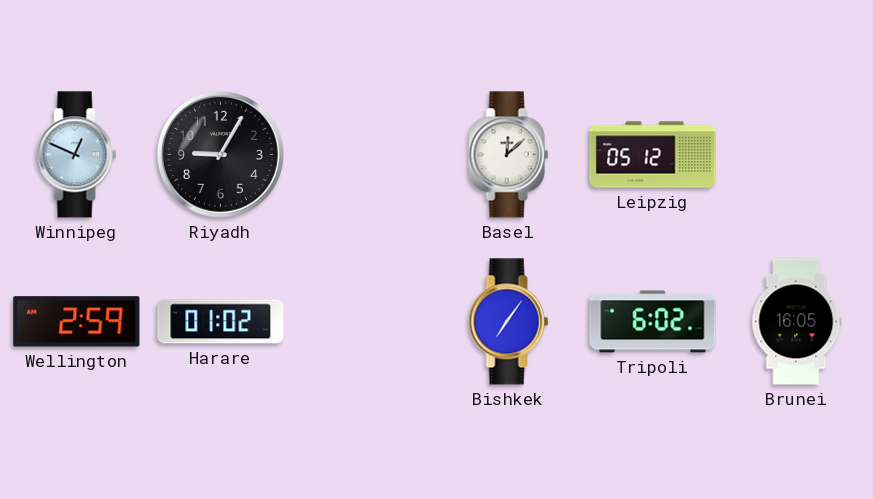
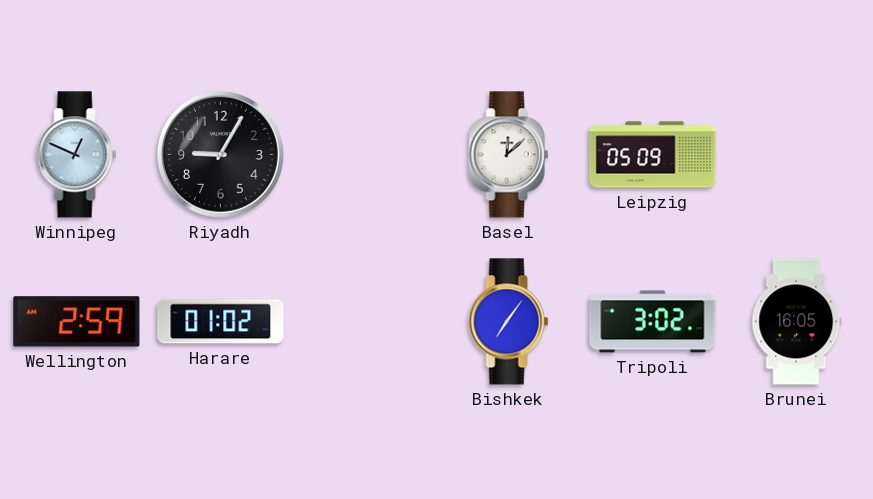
Leipzig: 05:12 -> 05:09
Tripoli: 6:02 -> 3:02
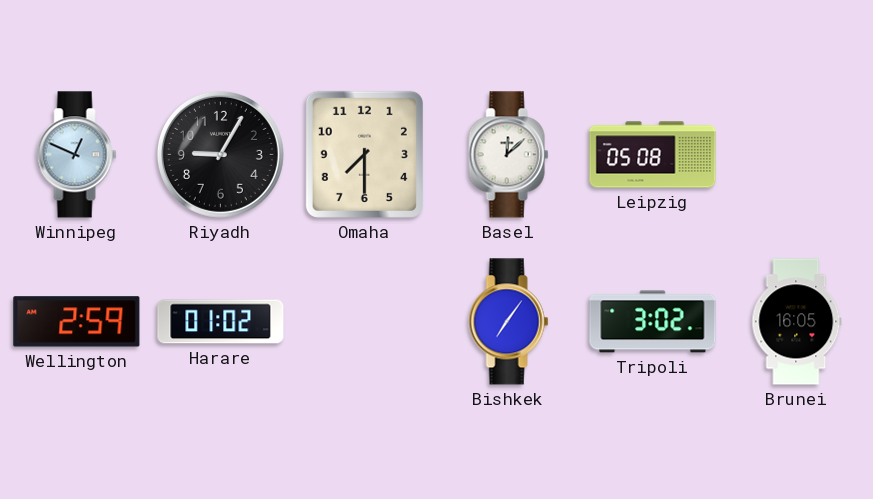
Omaha: none -> 7:30
Leipzig: 05:09 -> 05:08
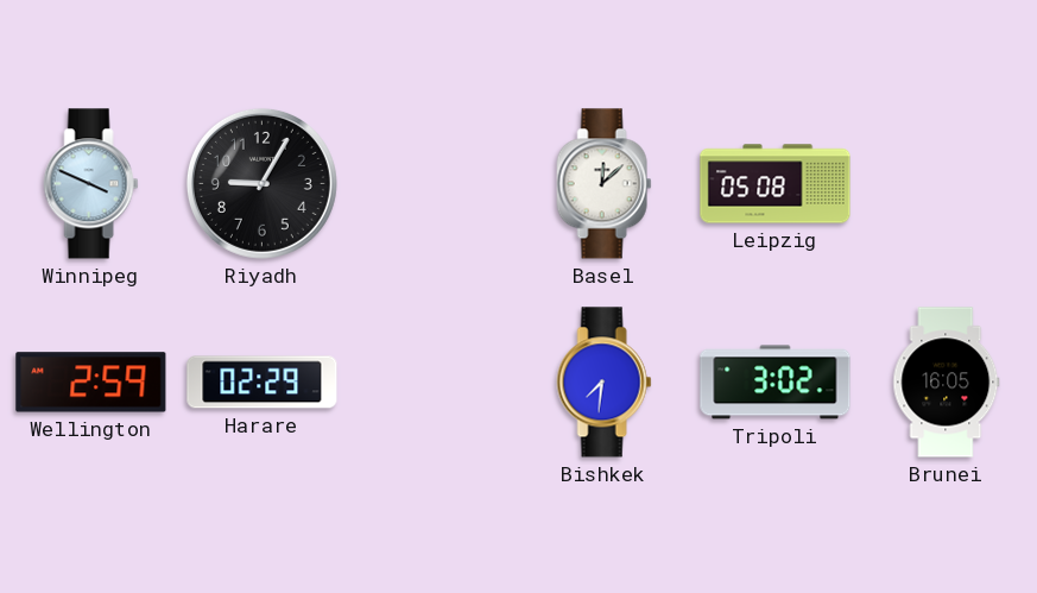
Winnipeg: 12:49 -> 3:49
Omaha: 7:30 -> none
Harare: 01:02 -> 02:29
Bishkek: 7:06 -> 7:31
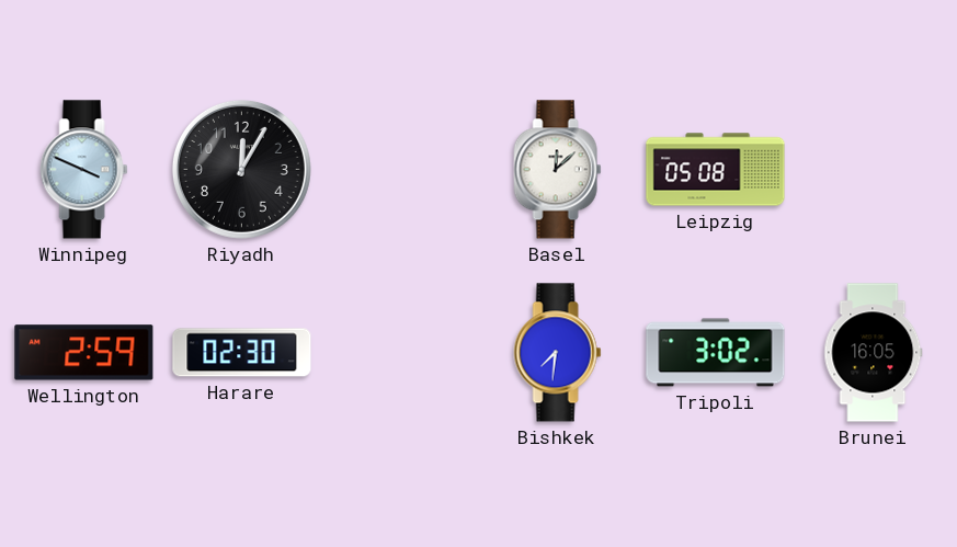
Riyadh: 9:05 -> 12:05
Harare: 02:29 -> 02:30
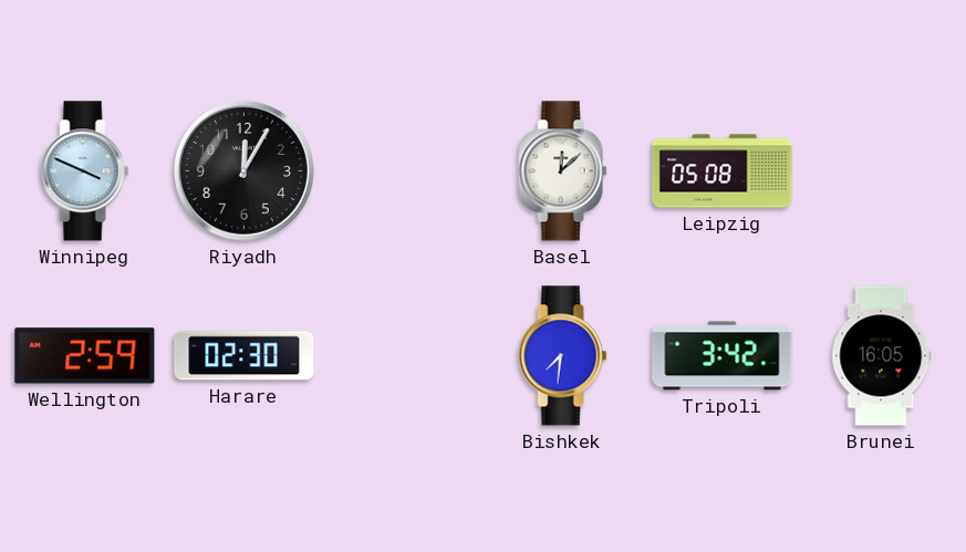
Tripoli: 3:02 -> 3:42
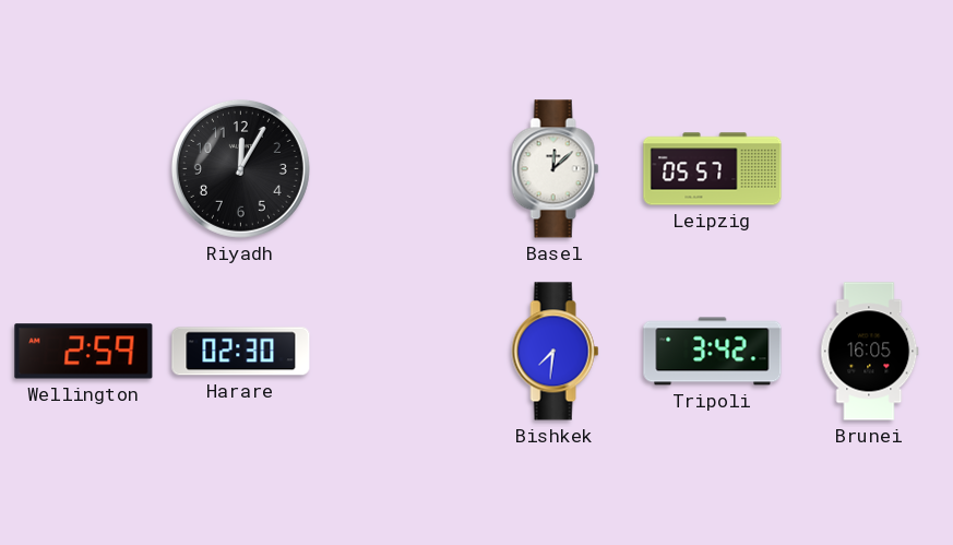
Winnipeg: 3:49 -> none
Leipzig: 05:08 -> 05:57
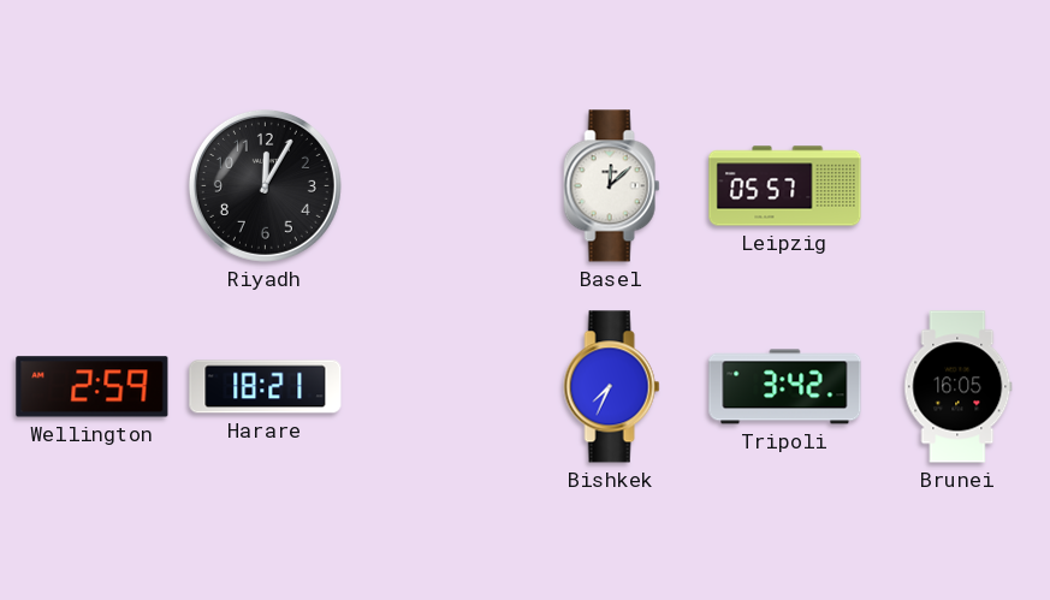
Harare: 02:30 -> 18:21
Bishkek: 7:31 -> 7:34
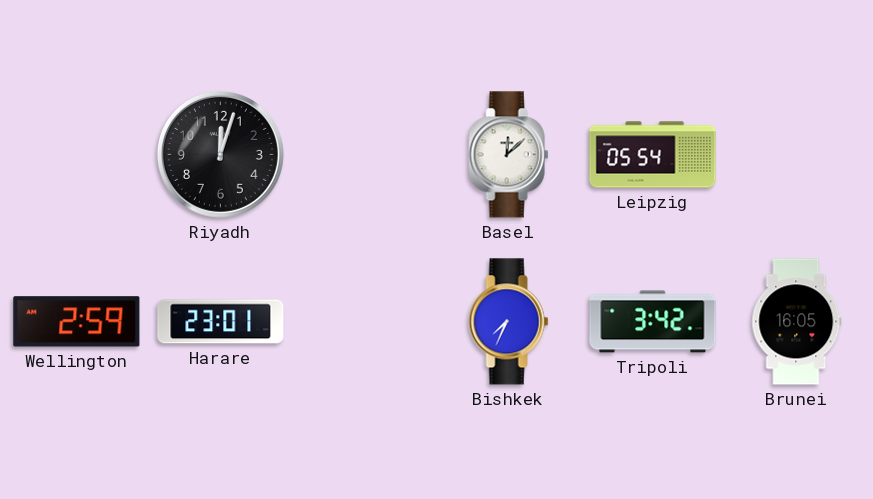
Riyadh: 12:05 -> 12:03
Leipzig: 05:57 -> 05:54
Harare: 18:21 -> 23:01
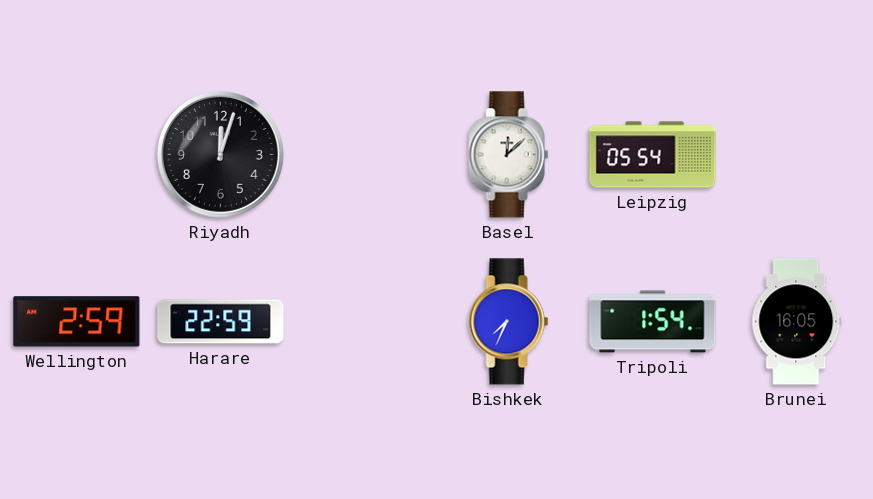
Harare: 23:01 -> 22:59
Tripoli: 3:42 -> 1:54
